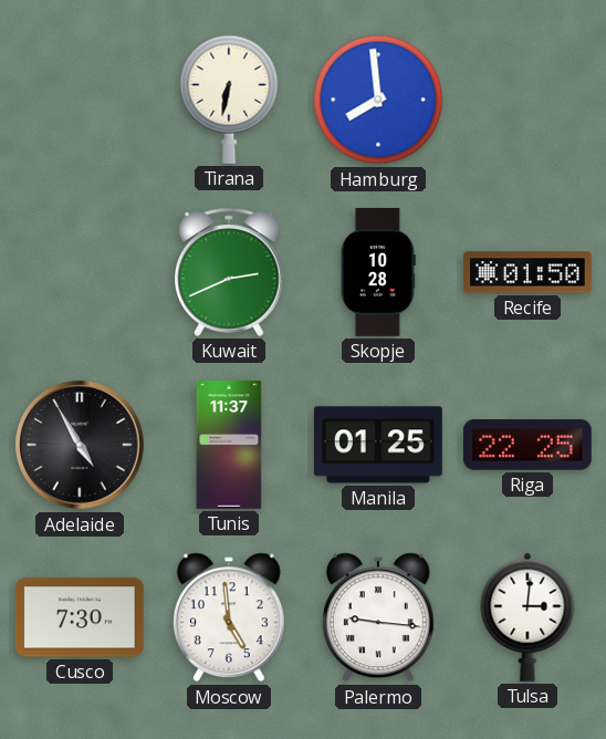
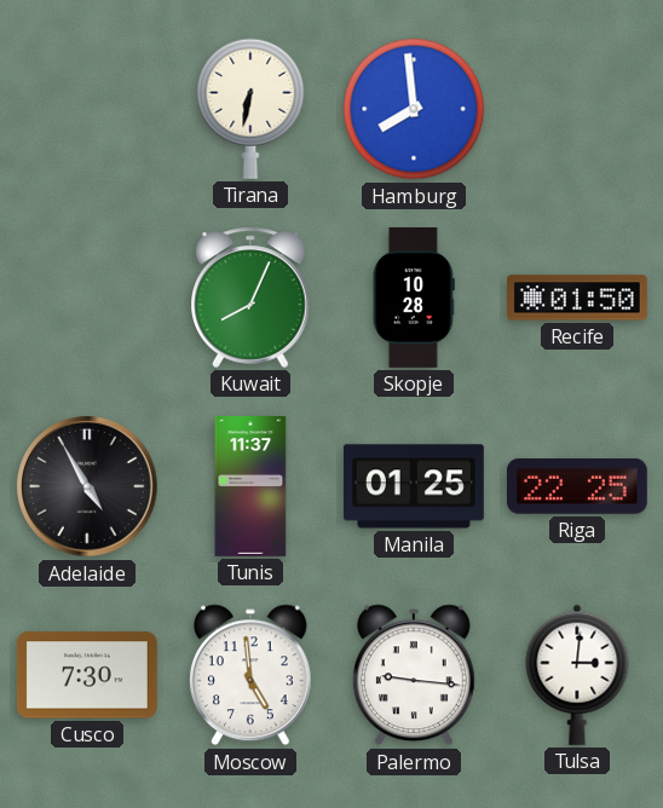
Kuwait: 2:41 -> 8:04
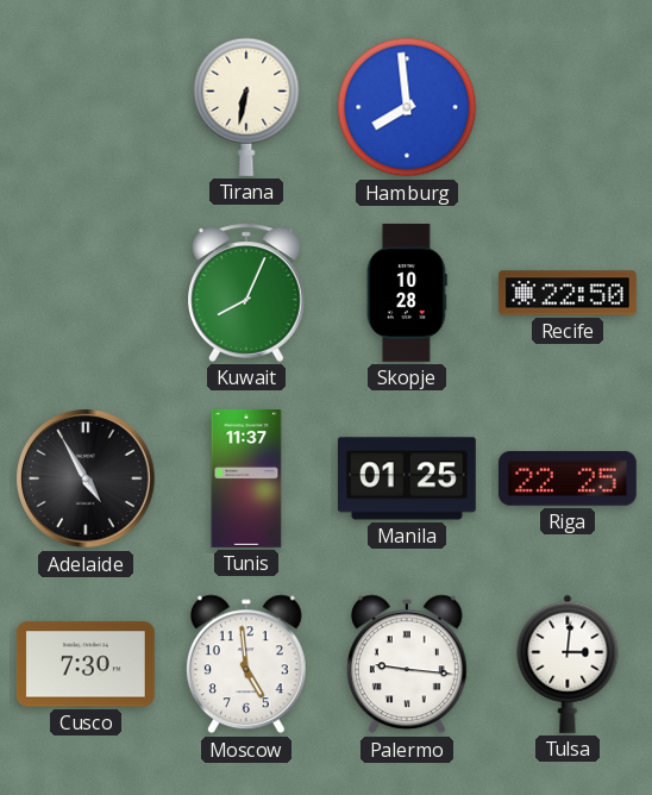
Recife: 01:50 -> 22:50
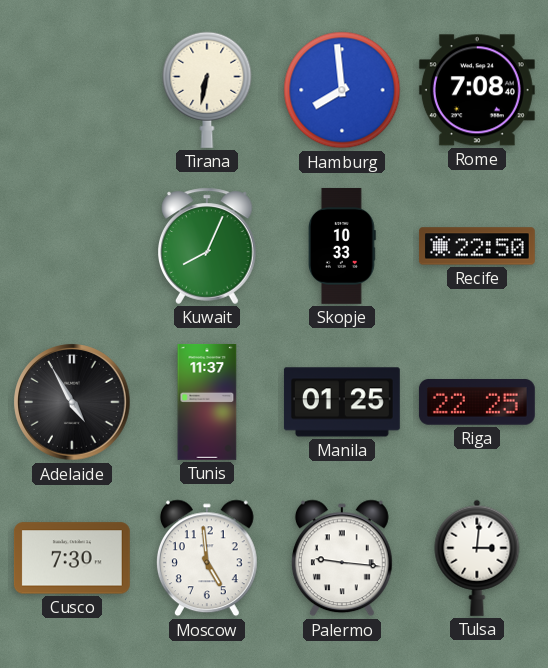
Rome: none -> 7:08
Skopje: 10:28 -> 10:33
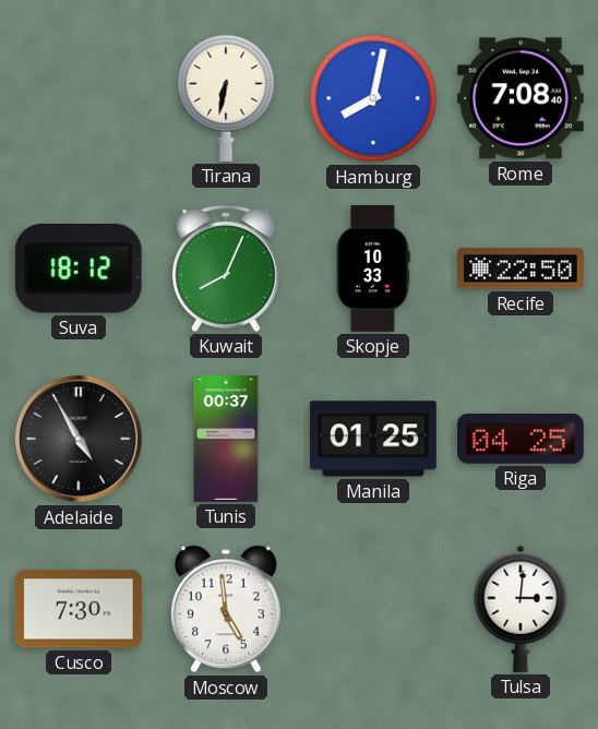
Hamburg: 7:59 -> 8:02
Suva: none -> 18:12
Tunis: 11:37 -> 00:37
Riga: 22:25 -> 04:25
Palermo: 9:16 -> none
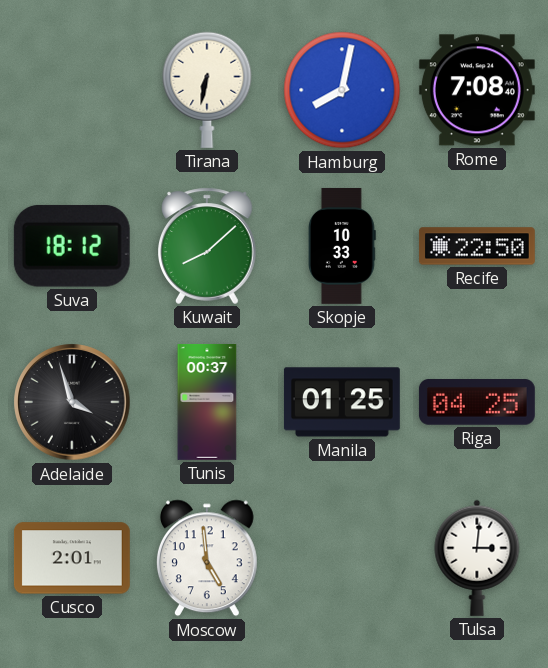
Kuwait: 8:04 -> 8:08
Adelaide: 4:55 -> 3:57
Cusco: 7:30 -> 2:01
